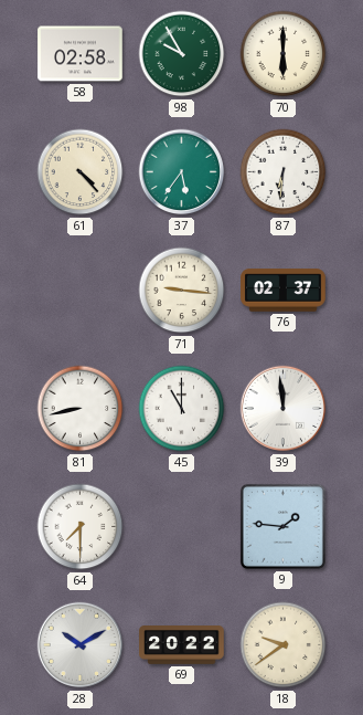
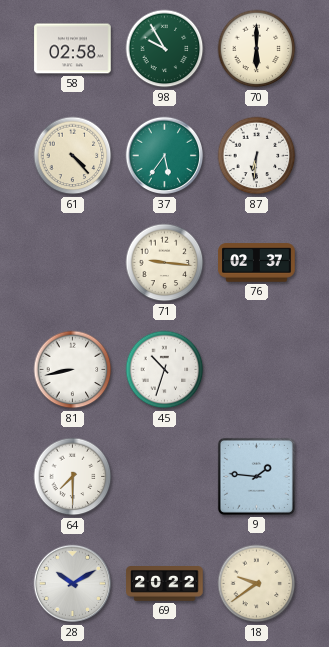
45: 11:00 -> 10:33
39: 11:59 -> none
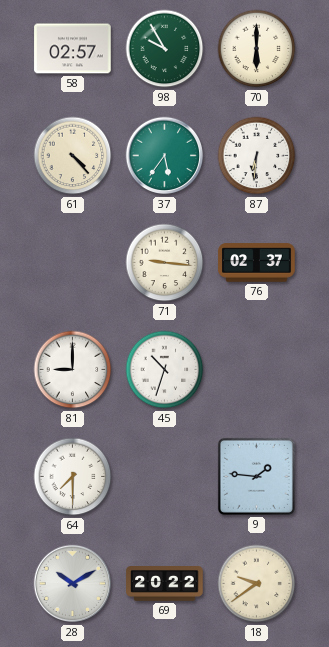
58: 02:58 -> 02:57
81: 8:43 -> 9:00
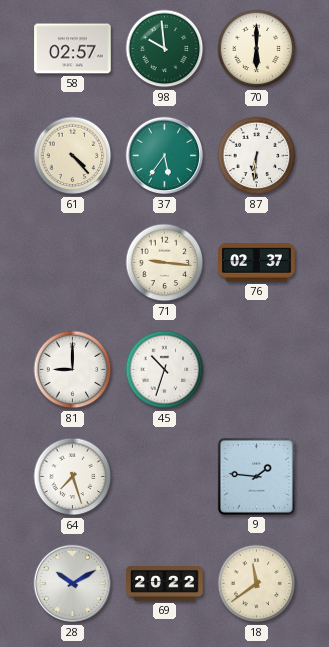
98: 9:55 -> 9:59
64: 7:30 -> 7:27
18: 9:39 -> 11:39
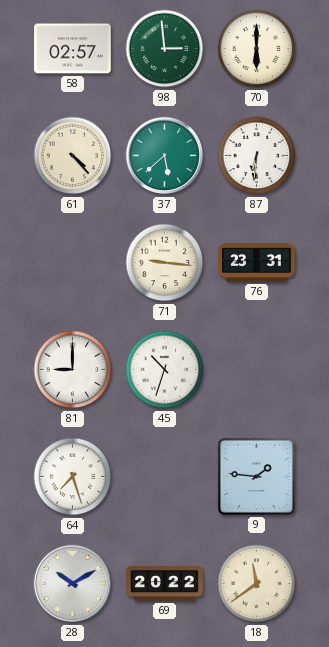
98: 9:59 -> 2:59
37: 5:36 -> 5:38
76: 02:37 -> 23:31
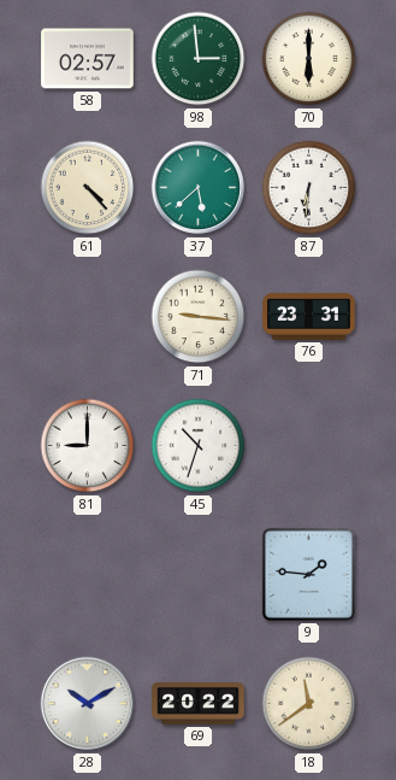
64: 7:27 -> none
